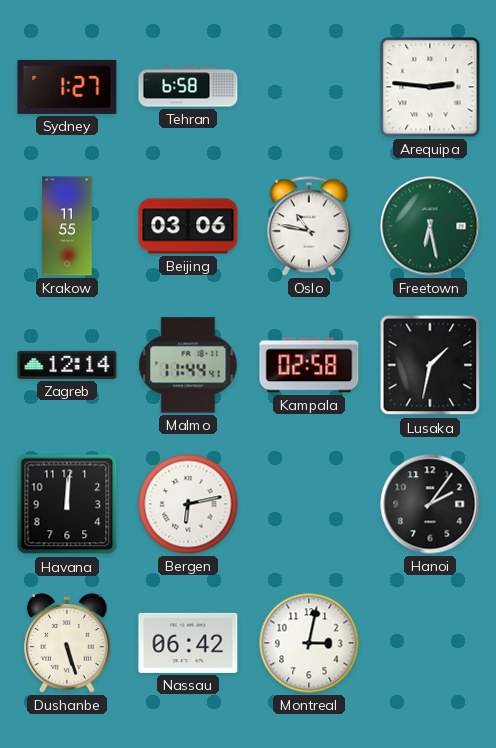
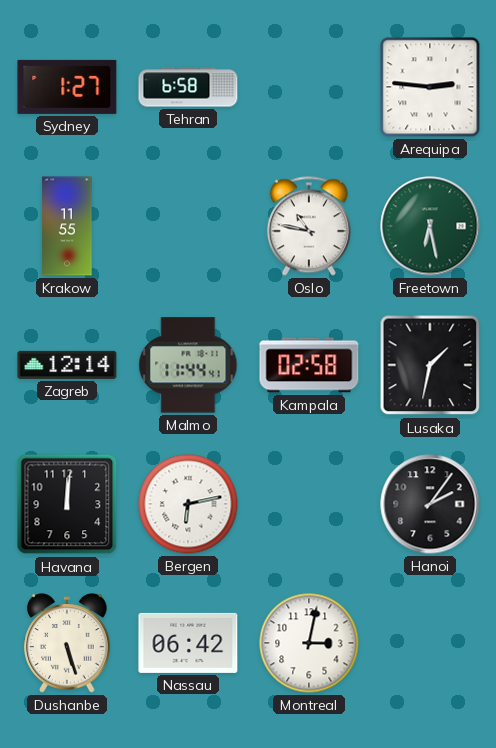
Beijing: 03:06 -> none
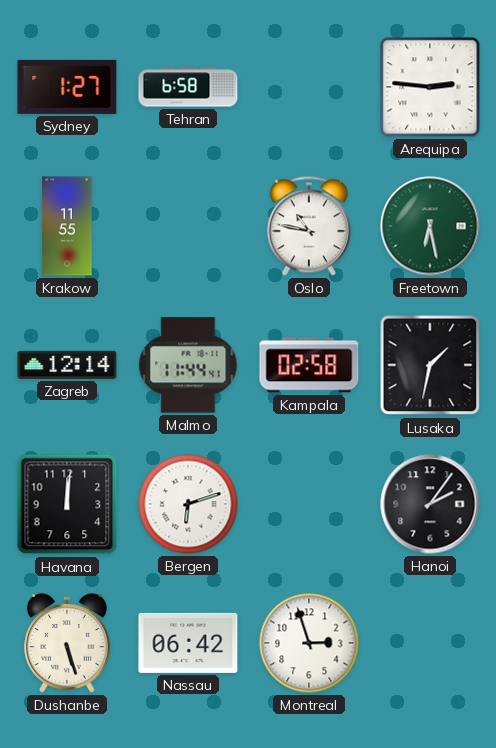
Bergen: 6:13 -> 6:12
Montreal: 3:02 -> 2:57
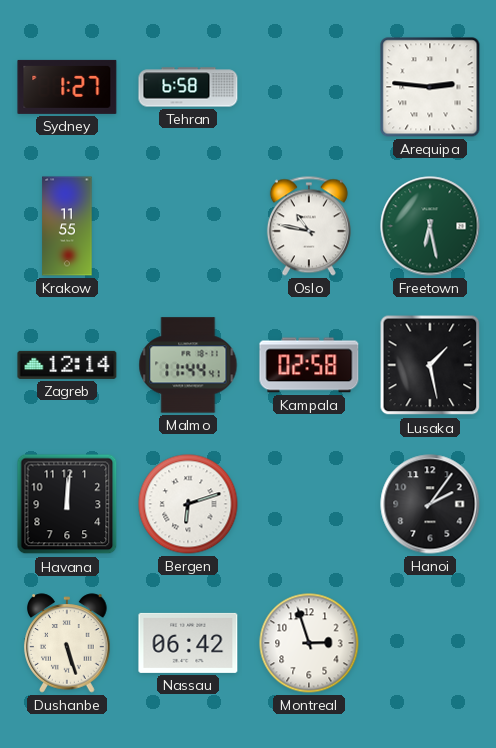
Lusaka: 1:32 -> 1:28
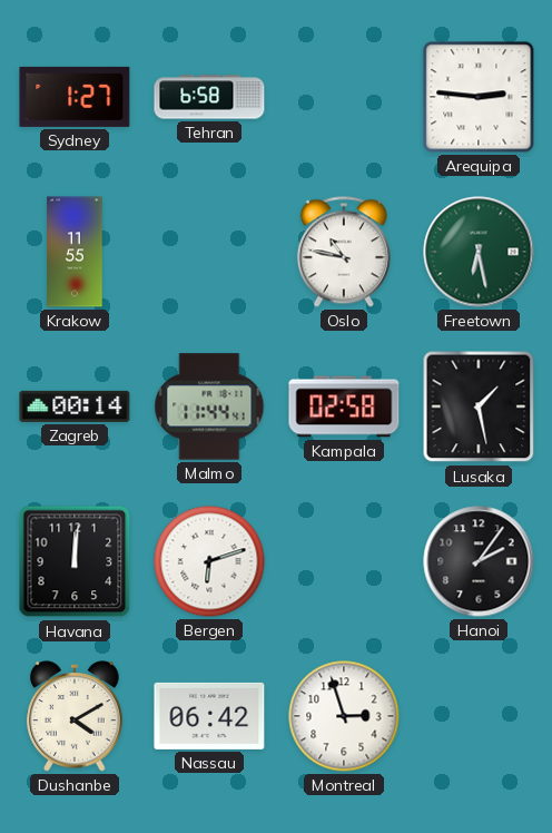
Zagreb: 12:14 -> 00:14
Dushanbe: 5:27 -> 4:10
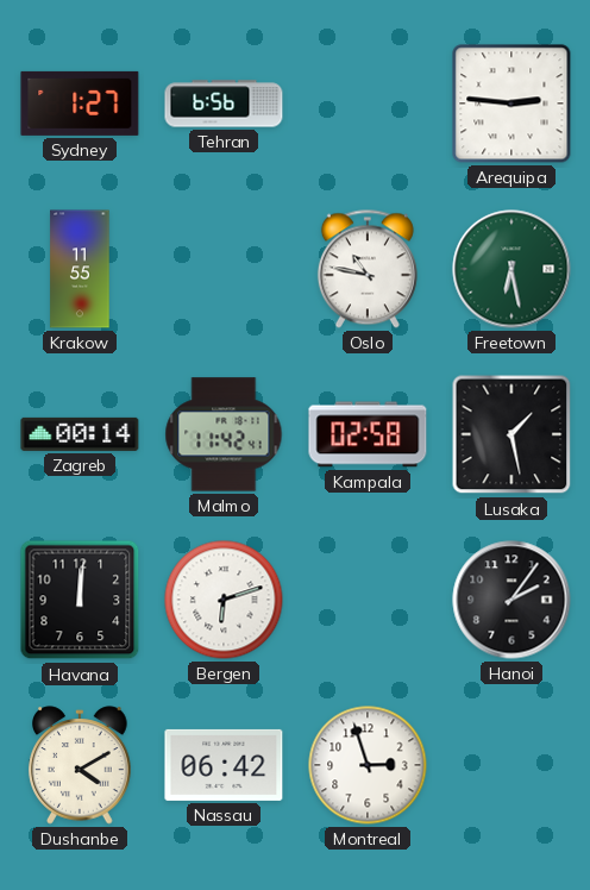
Tehran: 6:58 -> 6:56
Malmo: 11:44 -> 11:42
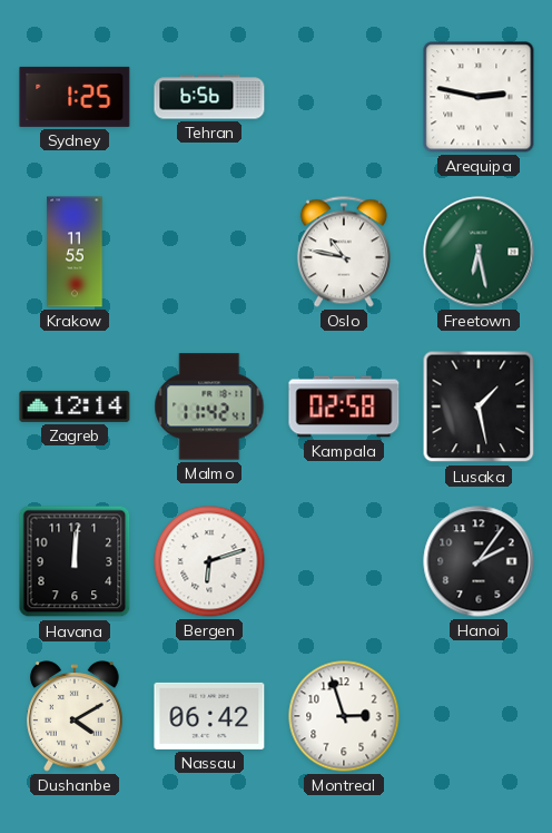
Sydney: 1:27 -> 1:25
Arequipa: 2:46 -> 2:47
Zagreb: 00:14 -> 12:14
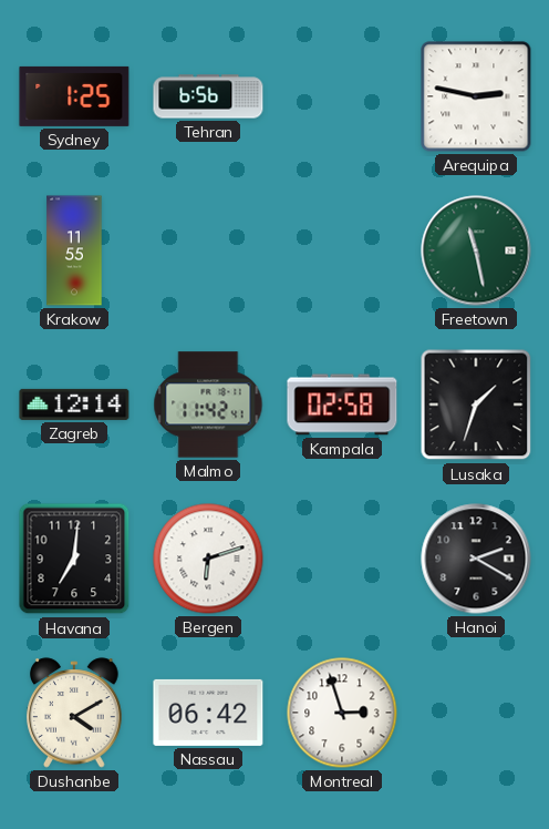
Oslo: 10:47 -> none
Freetown: 6:28 -> 11:28
Lusaka: 1:28 -> 1:33
Havana: 12:01 -> 7:01
Hanoi: 2:06 -> 2:20
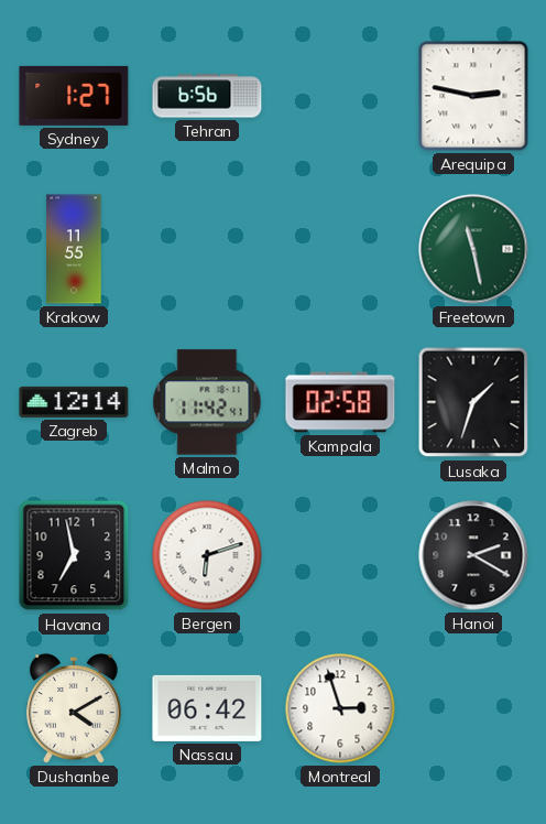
Sydney: 1:25 -> 1:27
Havana: 7:01 -> 6:58
